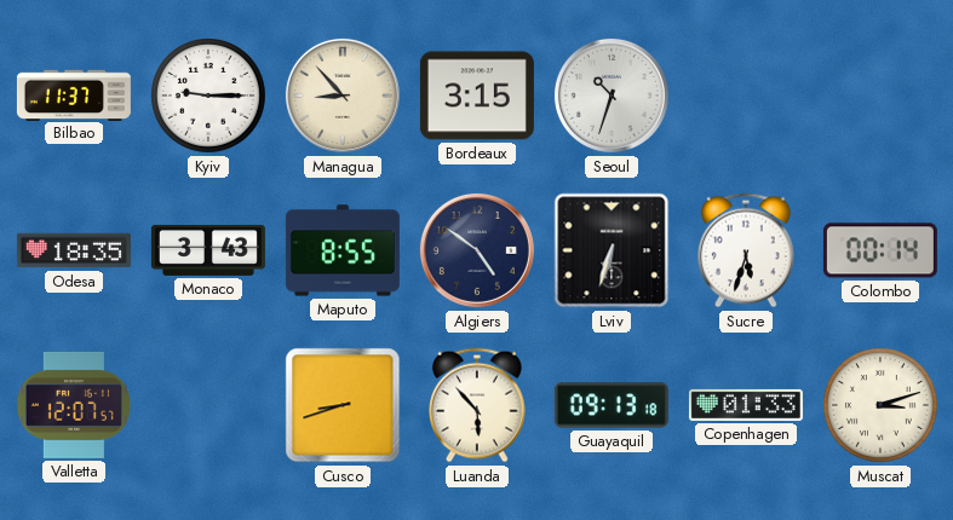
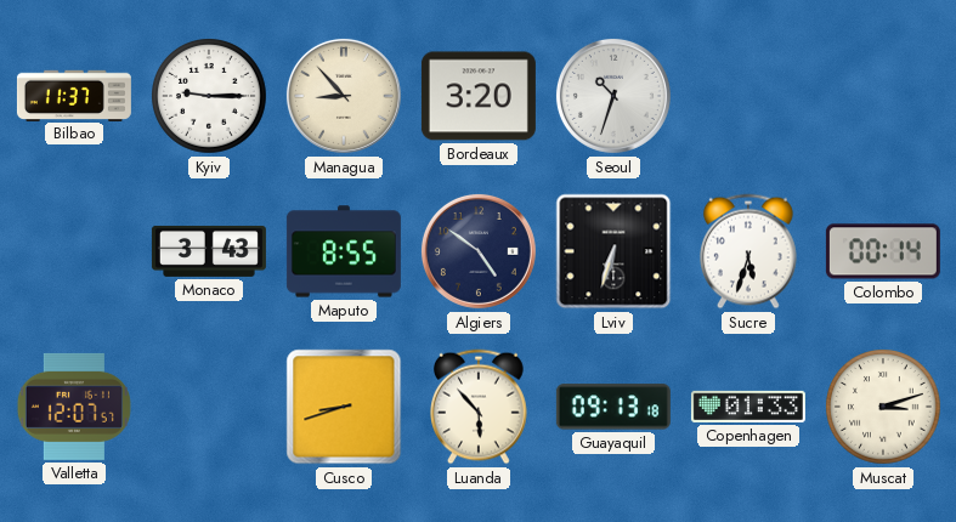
Bordeaux: 3:15 -> 3:20
Odesa: 18:35 -> none
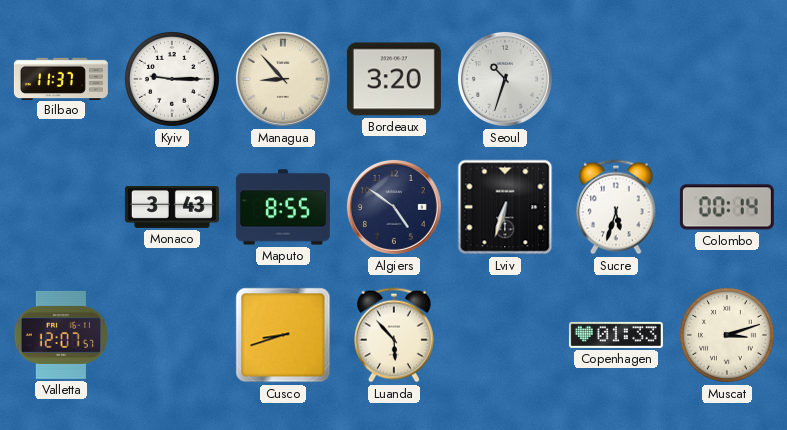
Guayaquil: 09:13 -> none
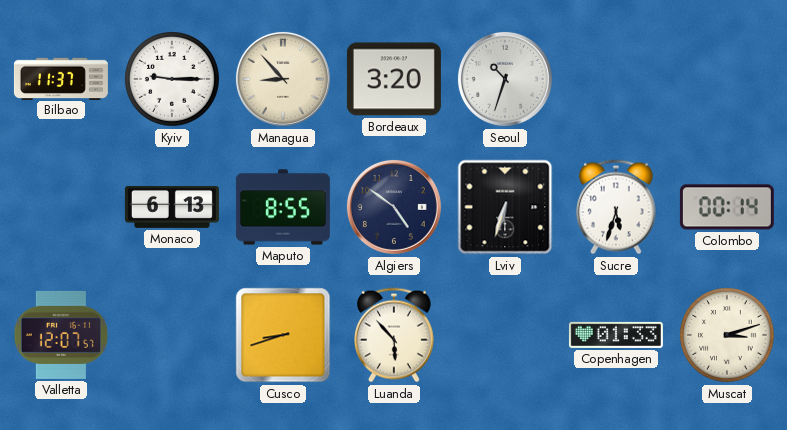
Monaco: 3:43 -> 6:13
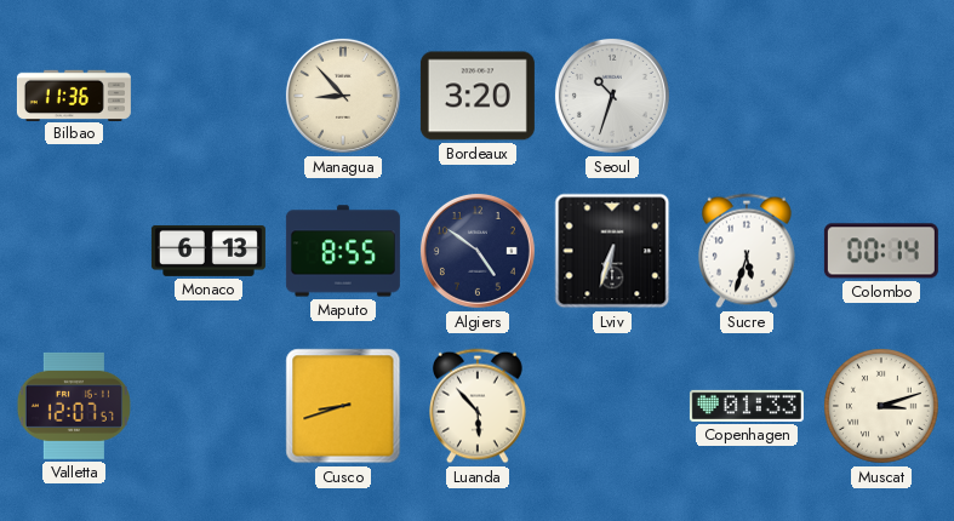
Bilbao: 11:37 -> 11:36
Kyiv: 9:15 -> none
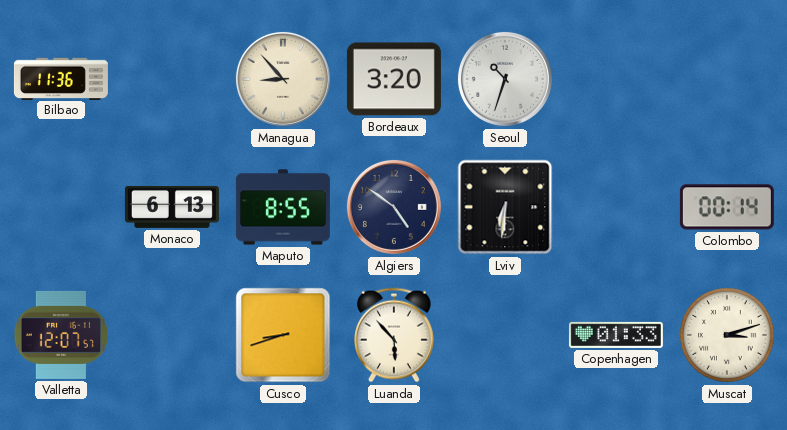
Lviv: 6:33 -> 6:31
Sucre: 5:33 -> none
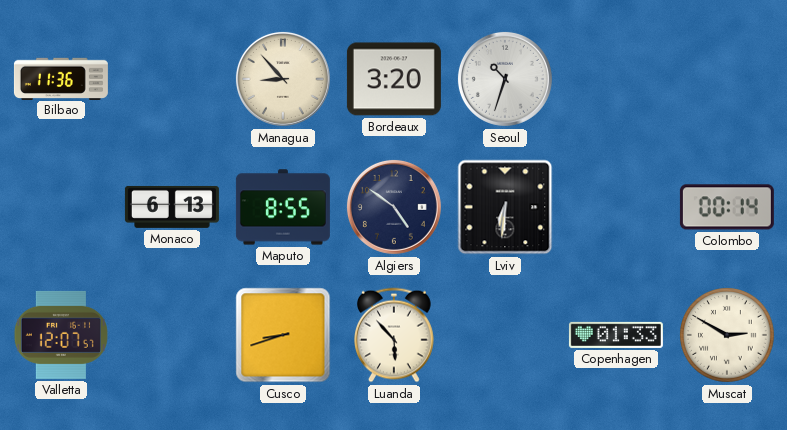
Muscat: 3:12 -> 2:50
